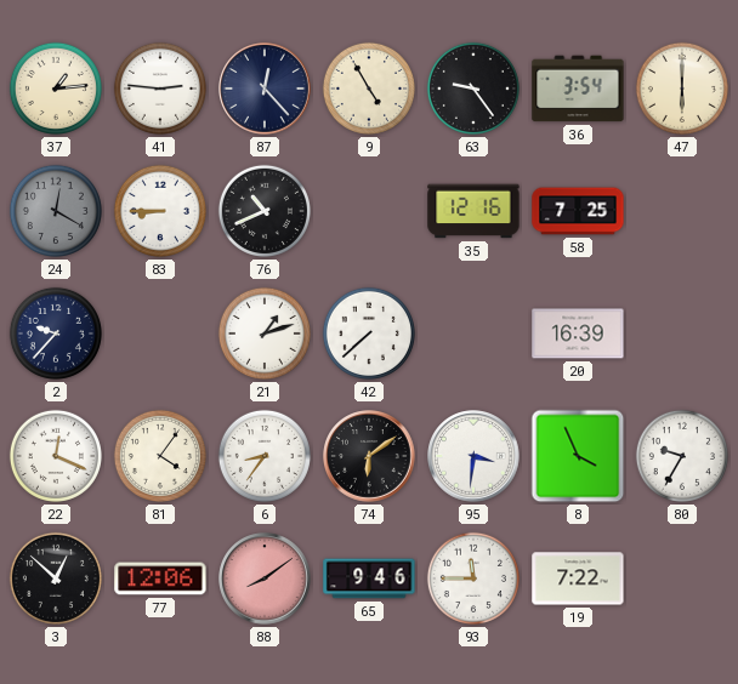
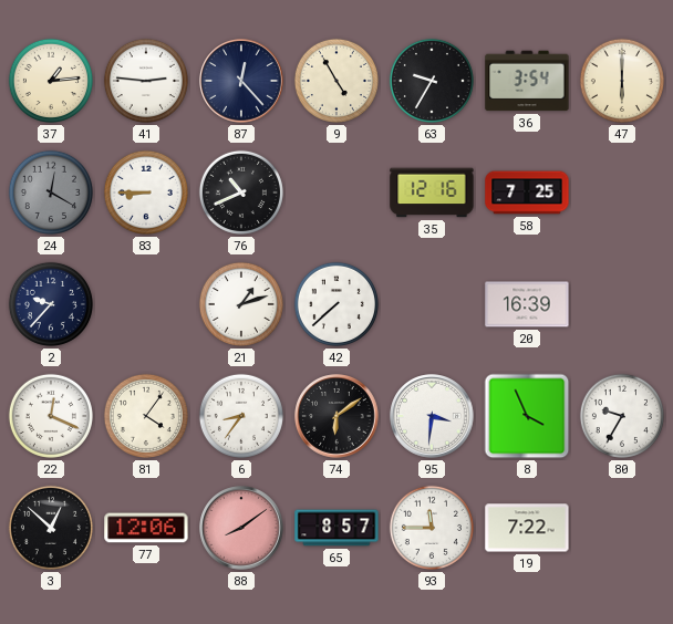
63: 9:24 -> 9:35
65: 9:46 -> 8:57
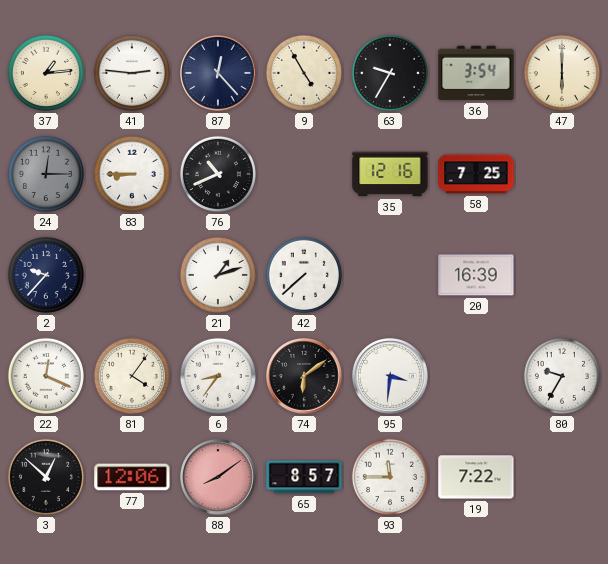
24: 12:20 -> 12:15
8: 3:56 -> none
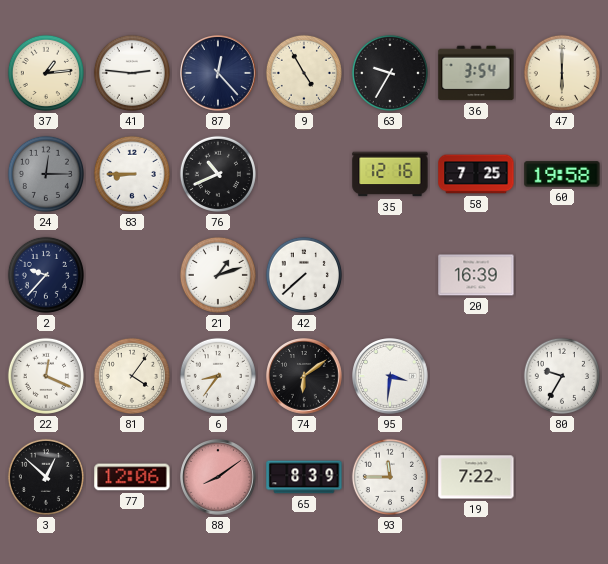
60: none -> 19:58
65: 8:57 -> 8:39
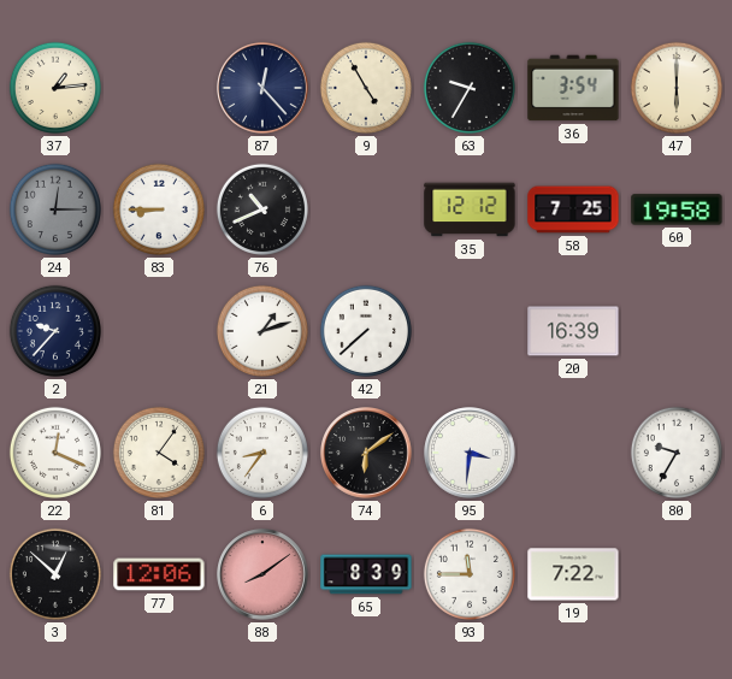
41: 2:46 -> none
35: 12:16 -> 12:12
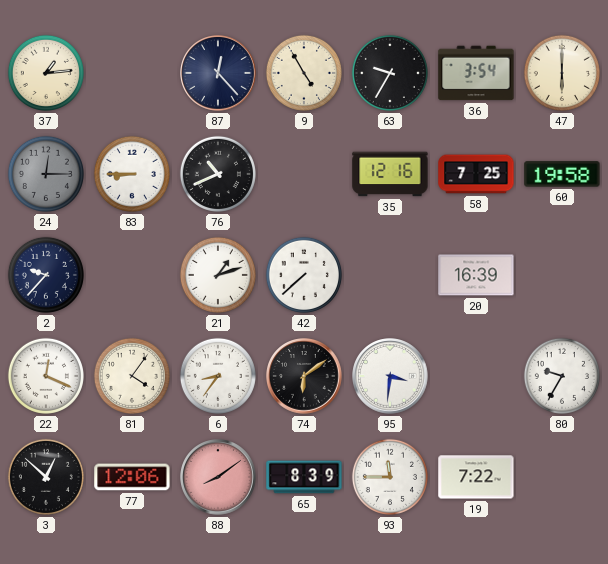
35: 12:12 -> 12:16
